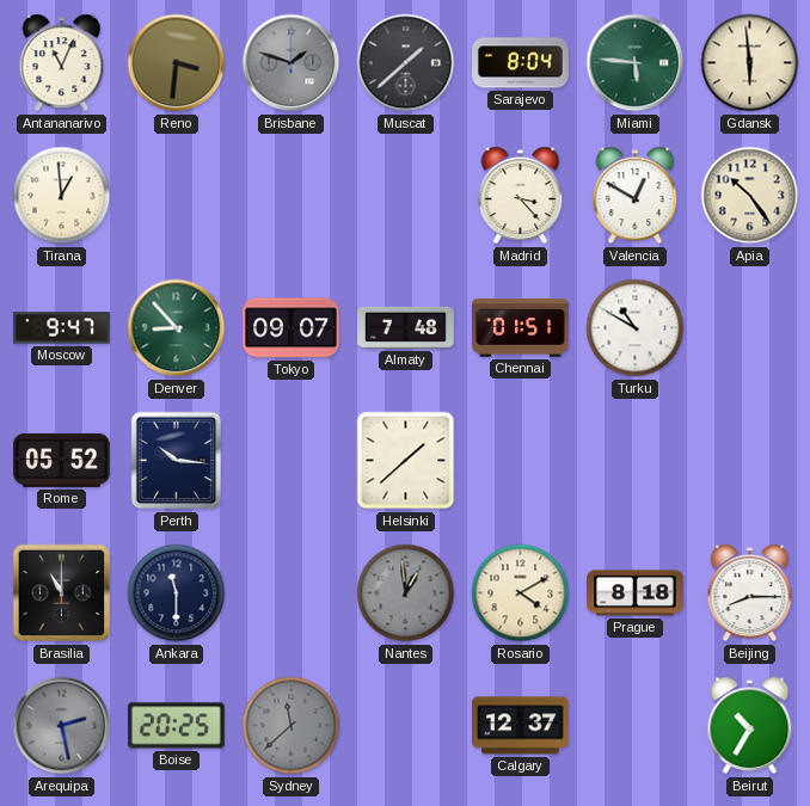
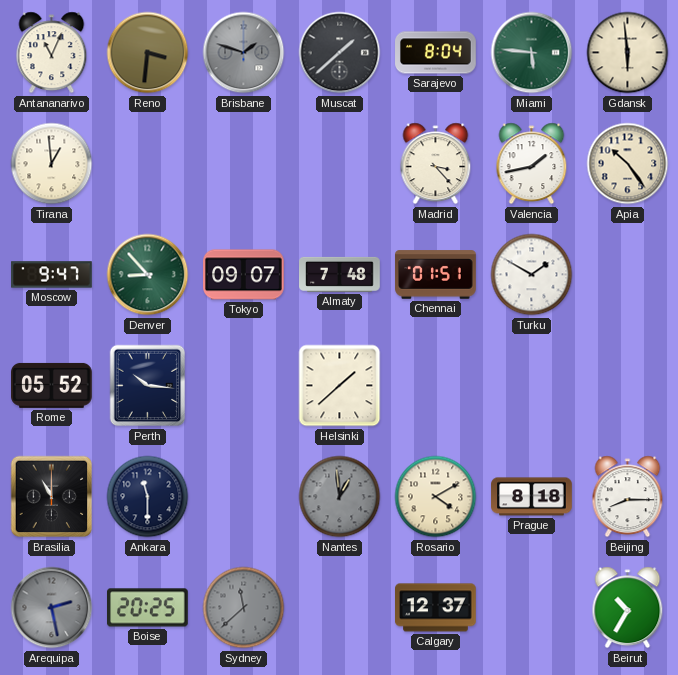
Valencia: 12:50 -> 1:43
Turku: 10:50 -> 1:50
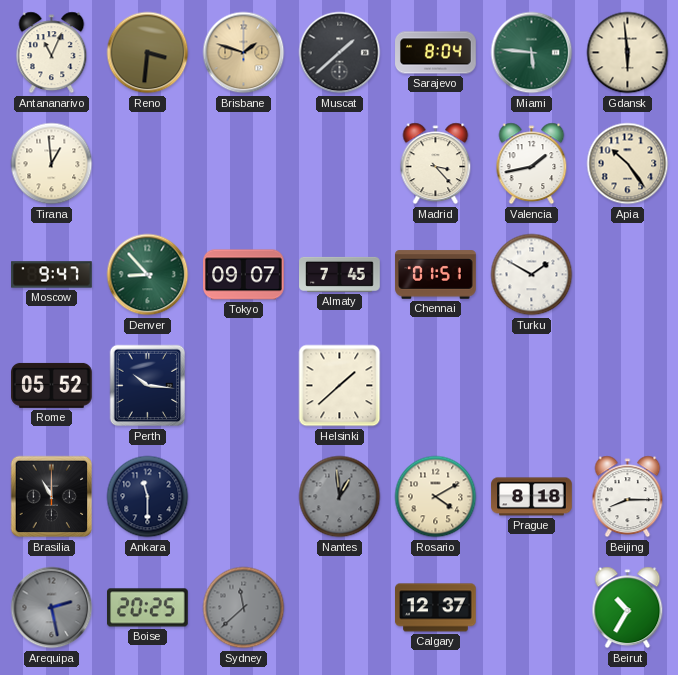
Brisbane dial: grey -> champagne
Almaty: 7:48 -> 7:45
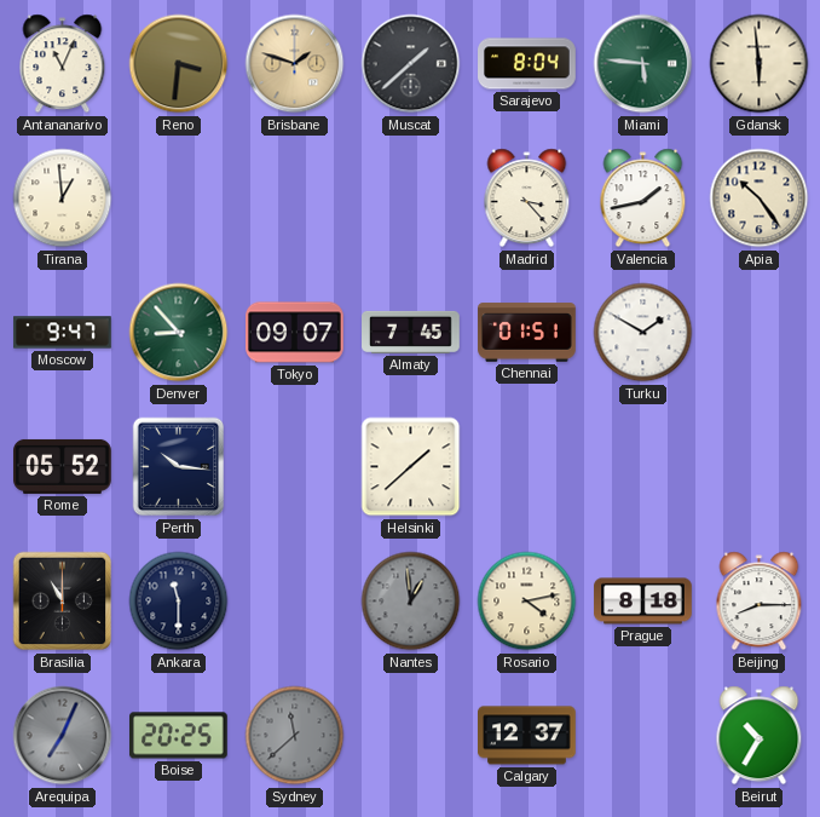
Rosario: 4:10 -> 4:13
Arequipa: 2:28 -> 7:04
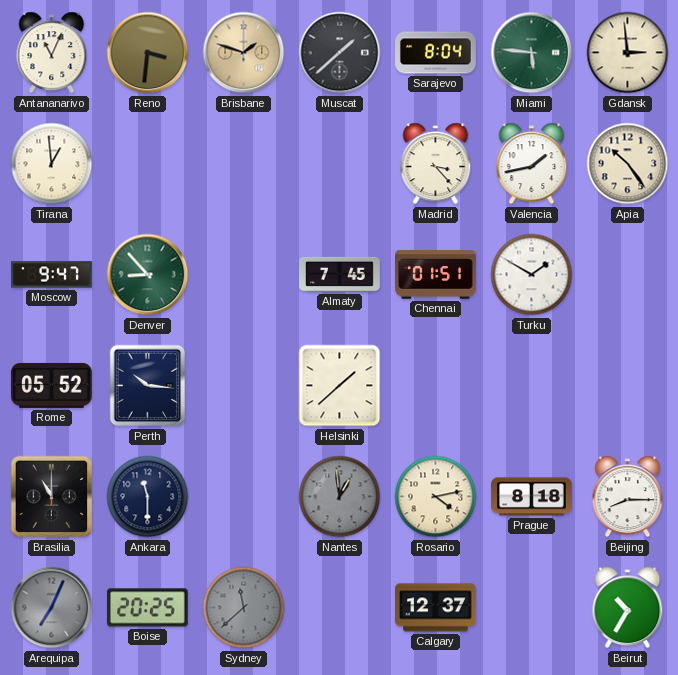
Gdansk: 5:59 -> 2:59
Tokyo: 09:07 -> none
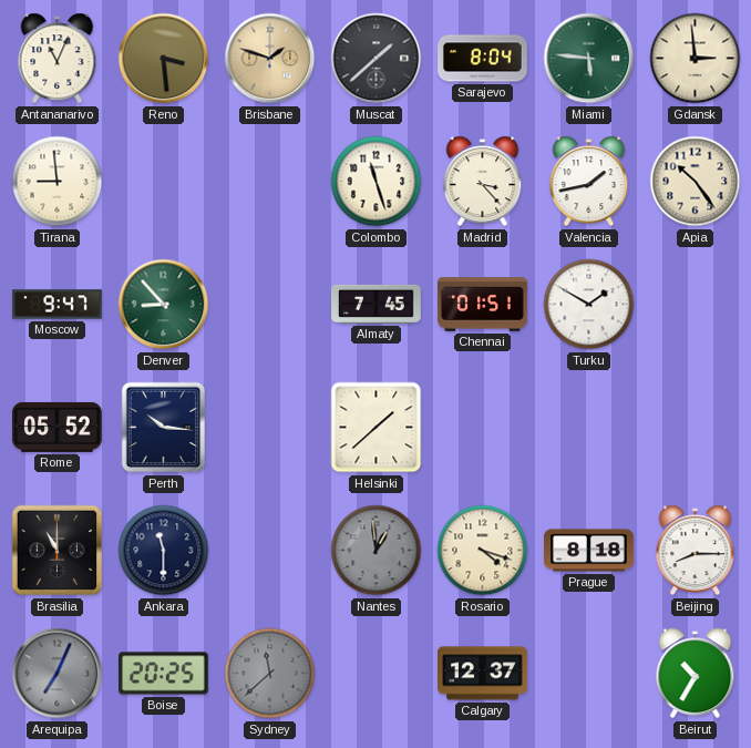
Reno: 3:31 -> 3:29
Tirana: 12:59 -> 8:59
Colombo: none -> 11:27
Rosario: 4:13 -> 4:18
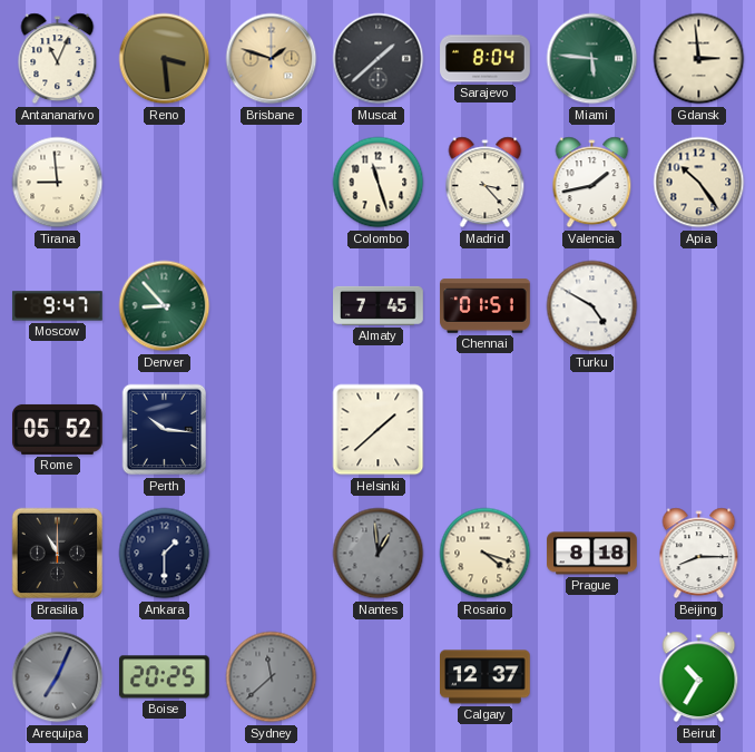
Turku: 1:50 -> 4:50
Ankara: 11:30 -> 1:30
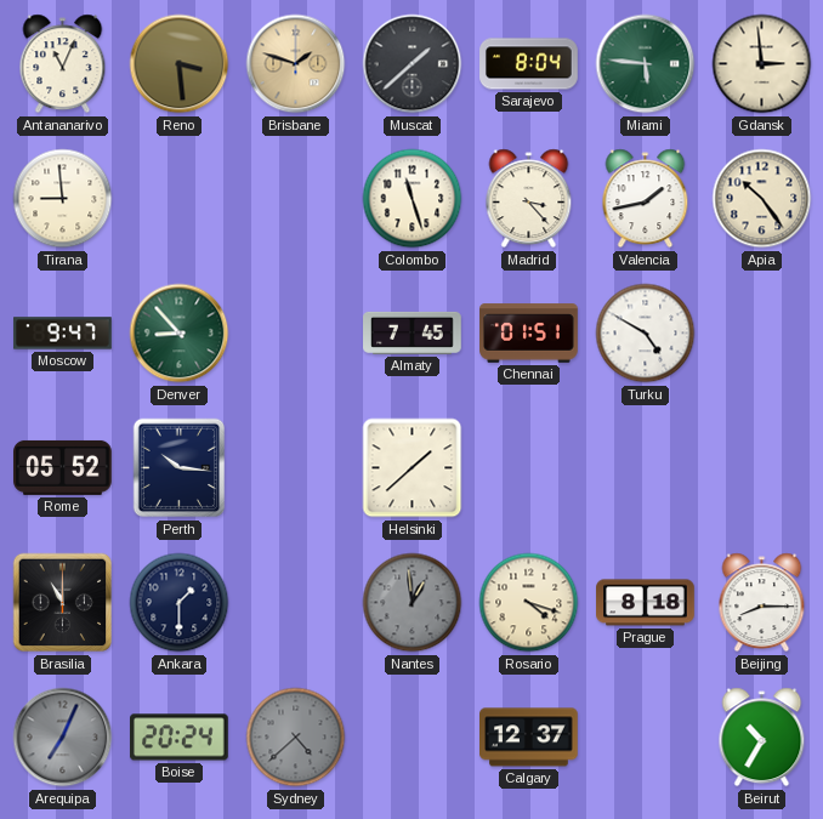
Boise: 20:25 -> 20:24
Sydney: 11:38 -> 4:38
